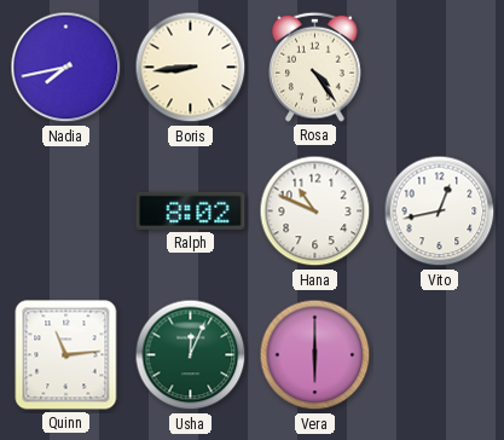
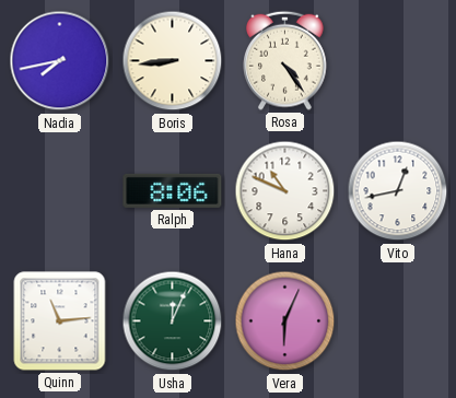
Ralph: 8:02 -> 8:06
Vera: 6:00 -> 6:04
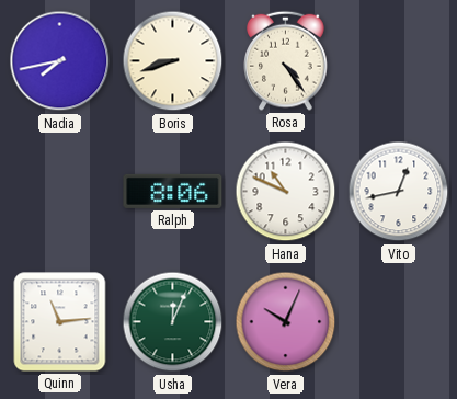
Boris: 8:44 -> 8:42
Vera: 6:04 -> 10:04
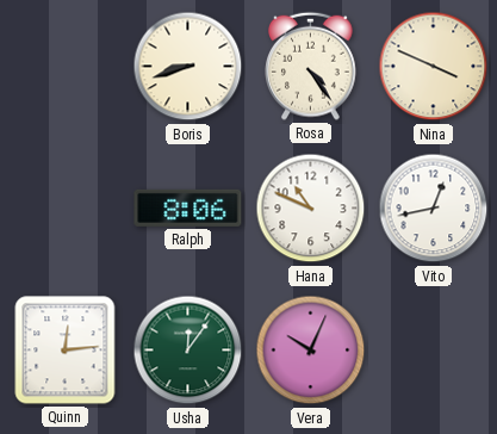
Nadia: 7:43 -> none
Nina: none -> 3:49
Quinn: 11:14 -> 12:14
Usha: 12:04 -> 12:06
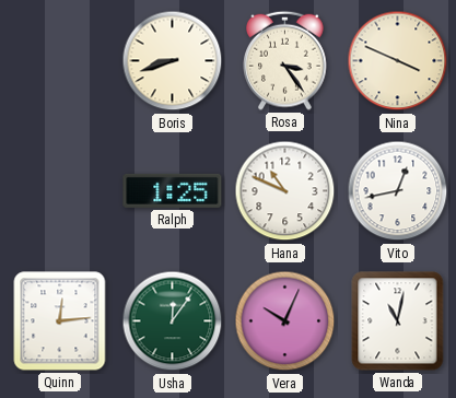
Rosa: 4:24 -> 3:24
Ralph: 8:06 -> 1:25
Wanda: none -> 11:02
